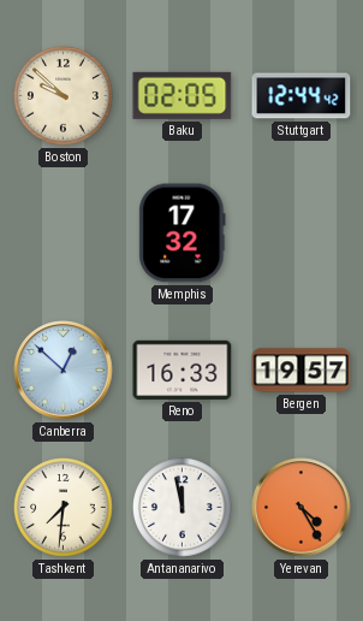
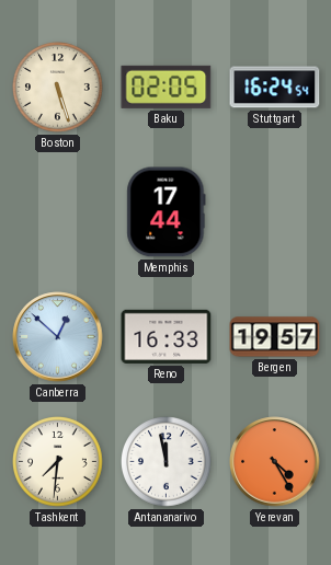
Boston: 9:52 -> 5:27
Stuttgart: 12:44 -> 16:24
Memphis: 17:32 -> 17:44
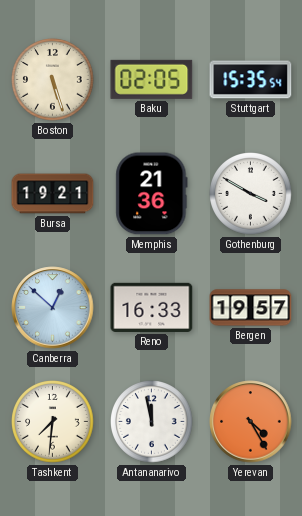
Stuttgart: 16:24 -> 15:35
Bursa: none -> 19:21
Memphis: 17:44 -> 21:36
Gothenburg: none -> 3:50
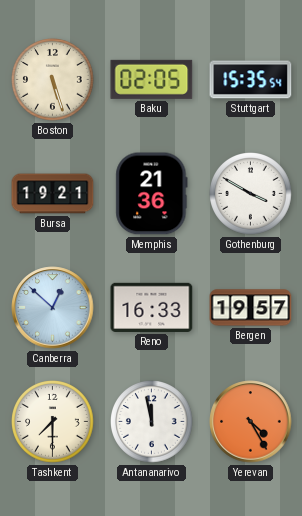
Tashkent: 7:31 -> 7:30
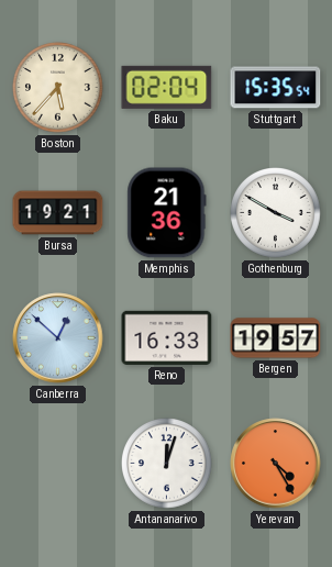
Boston: 5:27 -> 5:37
Baku: 02:05 -> 02:04
Tashkent: 7:30 -> none
Antananarivo: 11:58 -> 12:03
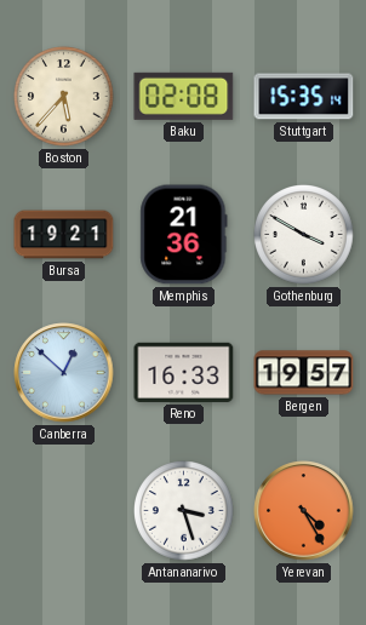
Baku: 02:04 -> 02:08
Stuttgart: 15:35:54 -> 15:35:14
Antananarivo: 12:03 -> 3:27
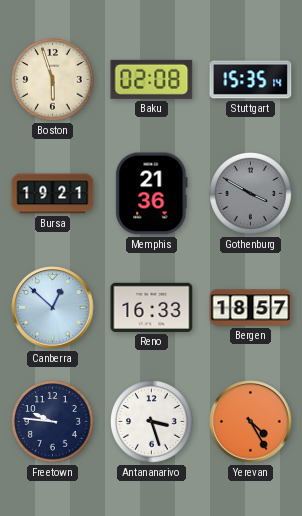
Boston: 5:37 -> 5:57
Gothenburg dial: white -> grey
Bergen: 19:57 -> 18:57
Freetown: none -> 9:46
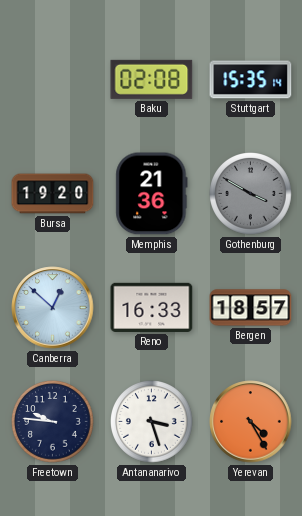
Boston: 5:57 -> none
Bursa: 19:21 -> 19:20
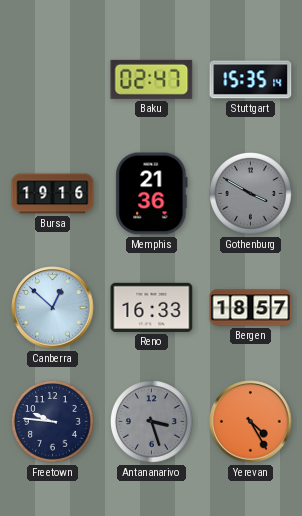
Baku: 02:08 -> 02:47
Bursa: 19:20 -> 19:16
Antananarivo dial: white -> grey
